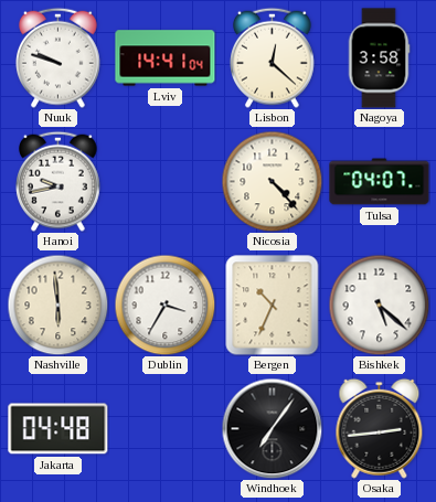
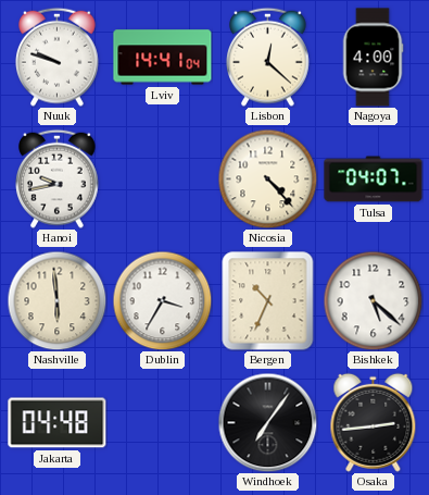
Nagoya: 3:58 -> 4:00
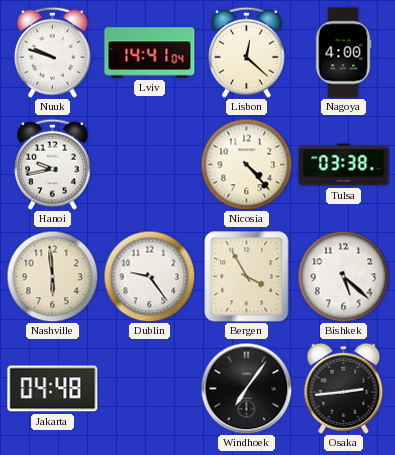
Tulsa: 04:07 -> 03:38
Dublin: 3:35 -> 9:24
Bergen: 10:34 -> 3:55
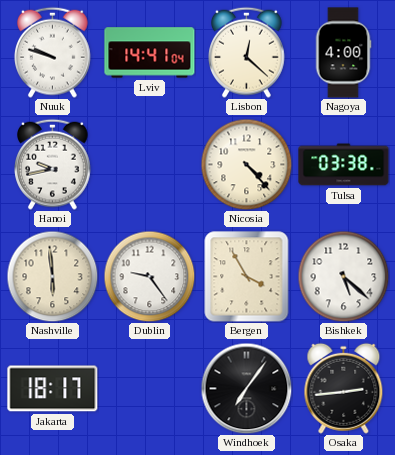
Jakarta: 04:48 -> 18:17
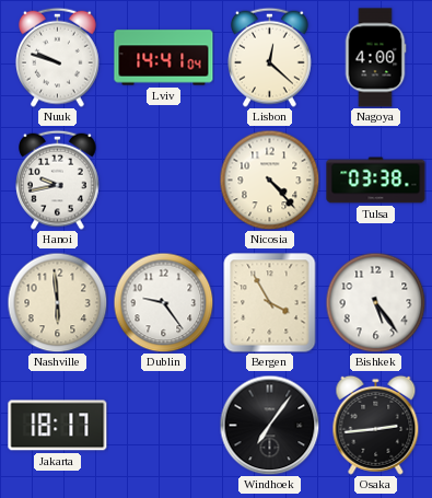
Bishkek: 5:22 -> 5:24
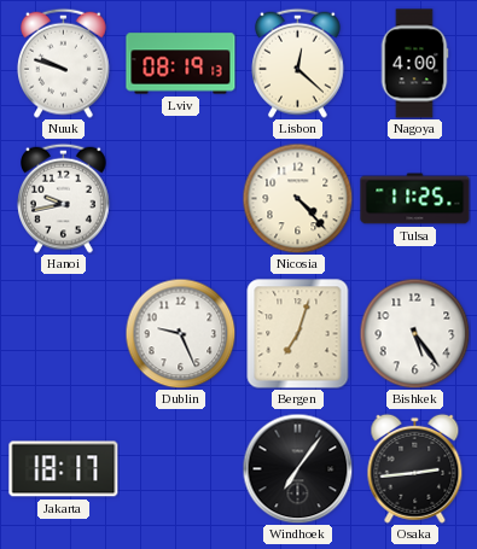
Lviv: 14:41 -> 08:19
Tulsa: 03:38 -> 11:25
Nashville: 5:59 -> none
Dublin: 9:24 -> 9:26
Bergen: 3:55 -> 7:03
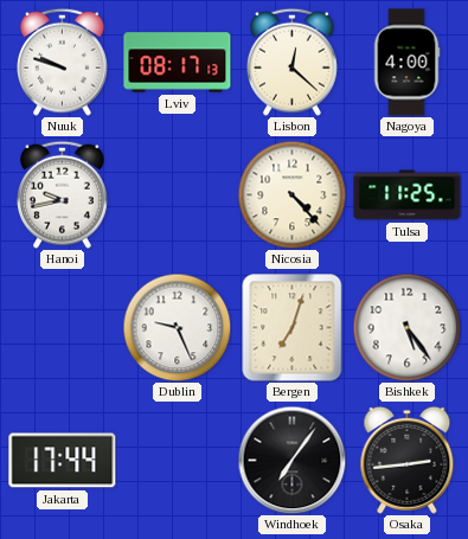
Lviv: 08:19 -> 08:17
Jakarta: 18:17 -> 17:44
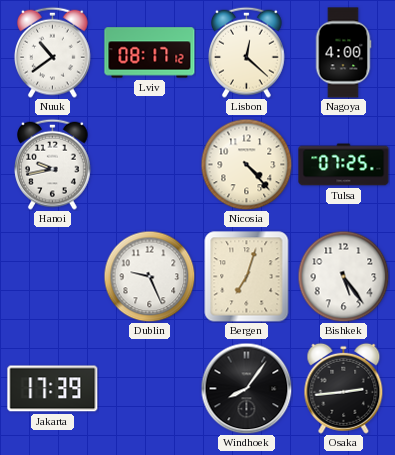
Nuuk: 9:48 -> 10:39
Lviv: 08:17:13 -> 08:17:12
Tulsa: 11:25 -> 07:25
Jakarta: 17:44 -> 17:39
Windhoek: 7:06 -> 8:06
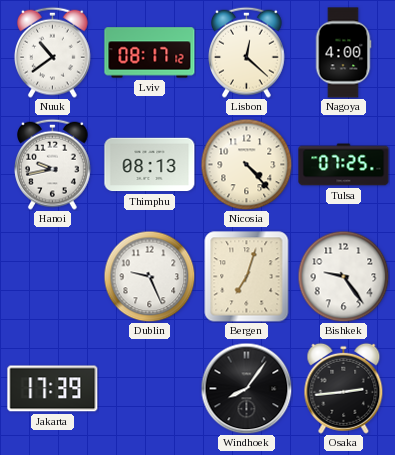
Thimphu: none -> 08:13
Bishkek: 5:24 -> 9:24
